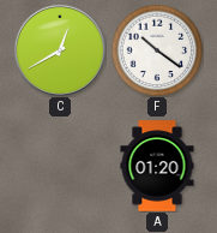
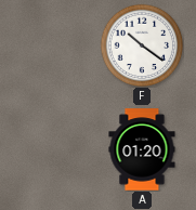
C: 12:40 -> none
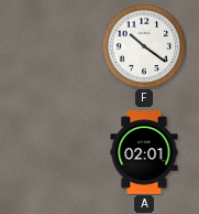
A: 01:20 -> 02:01
